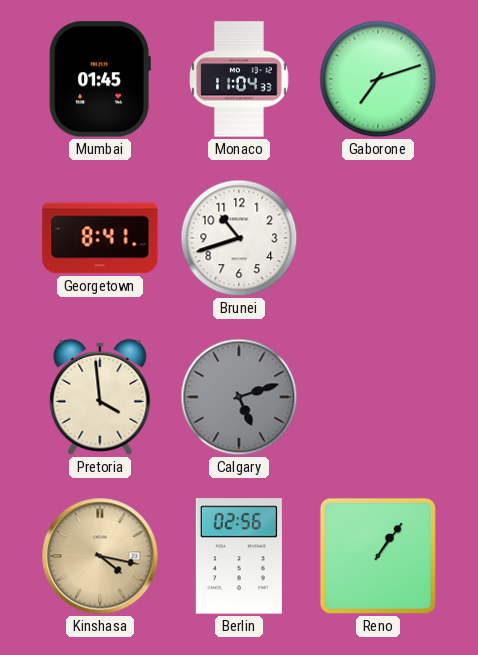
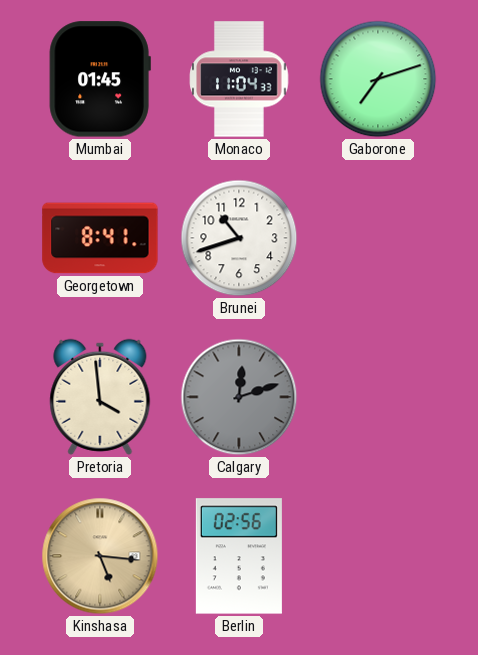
Calgary: 5:12 -> 12:12
Kinshasa: 4:17 -> 5:16
Reno: 1:06 -> none
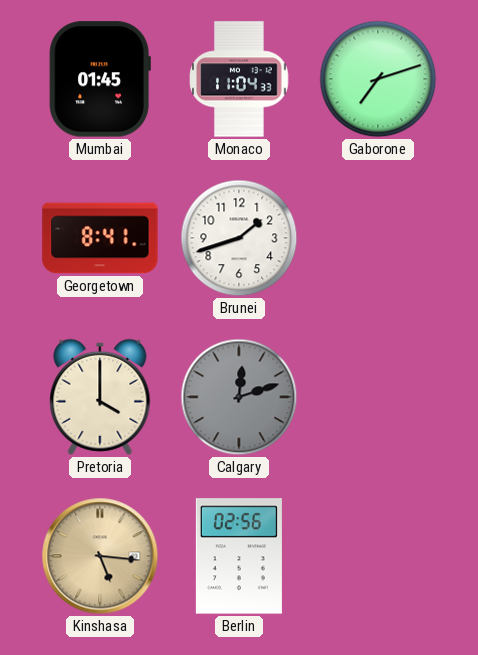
Brunei: 10:42 -> 1:42
Pretoria: 3:59 -> 4:00
